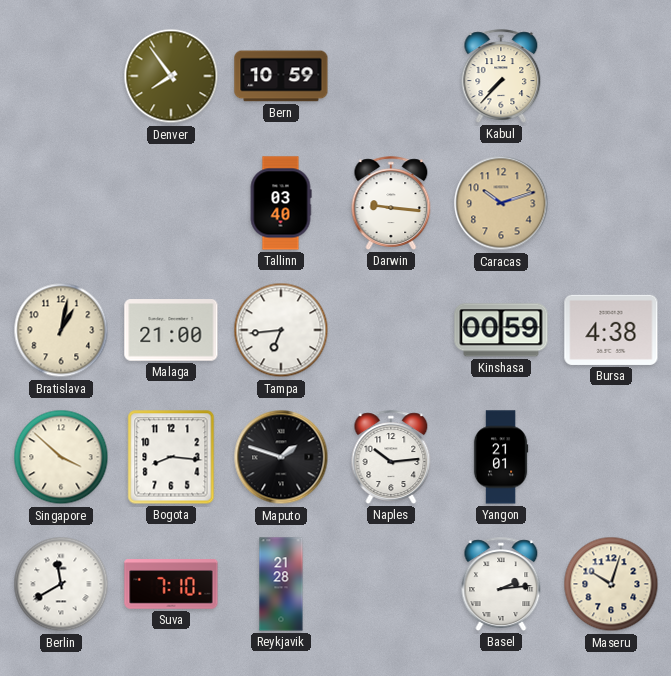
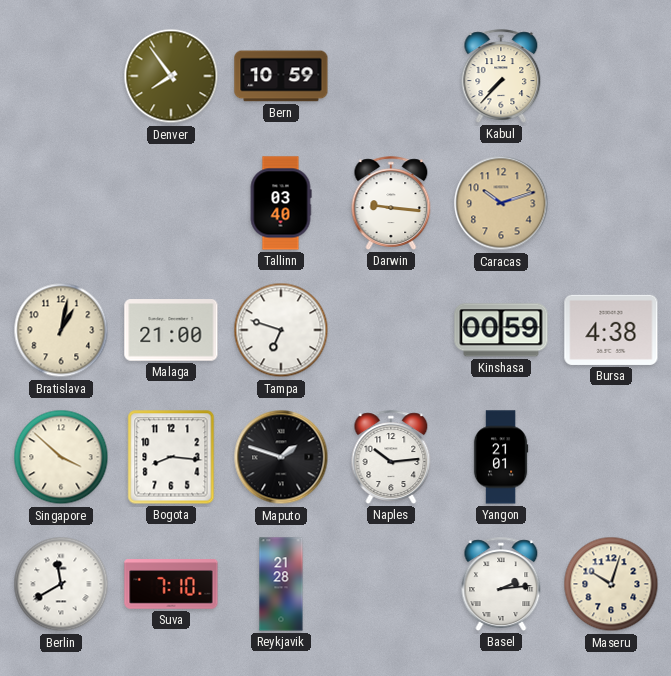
Tampa: 6:44 -> 6:48
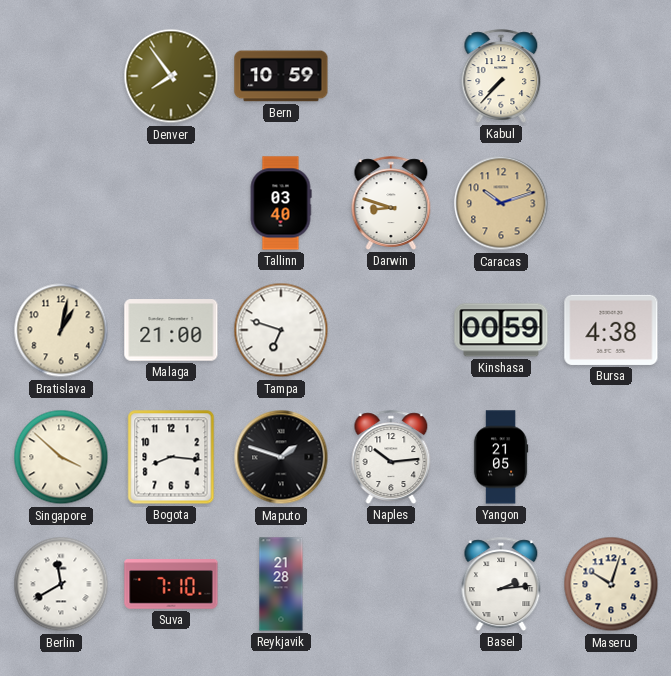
Darwin: 9:16 -> 8:48
Yangon: 21:01 -> 21:05
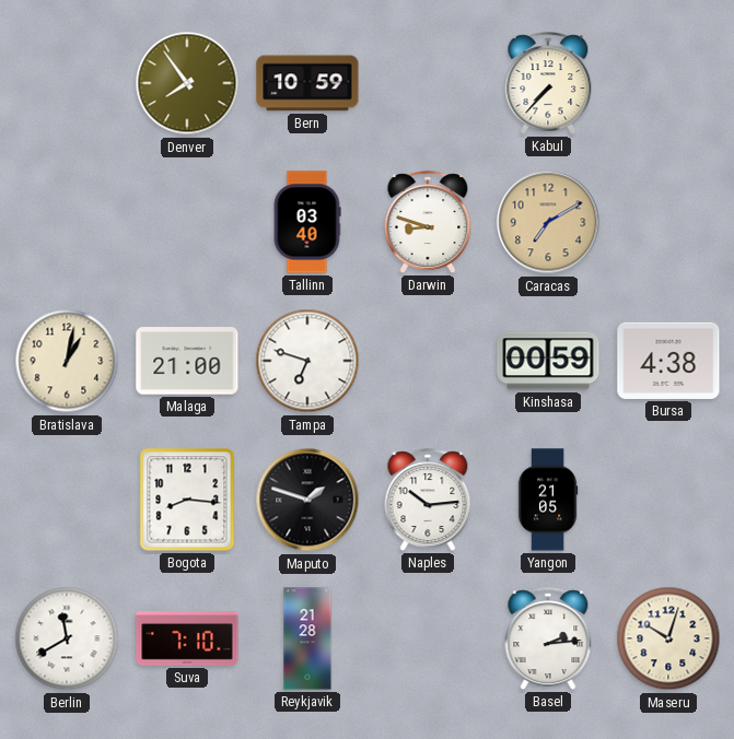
Caracas: 10:12 -> 7:10
Singapore: 3:52 -> none
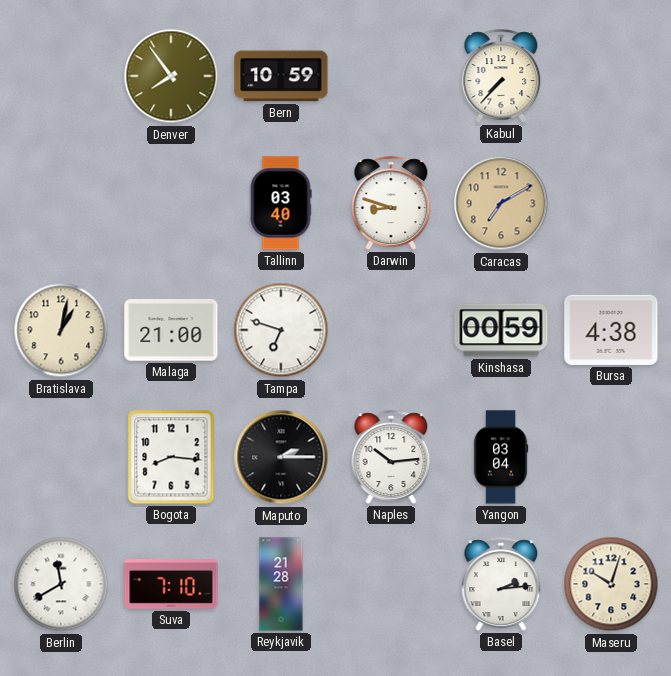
Maputo: 1:48 -> 2:15
Yangon: 21:05 -> 03:04
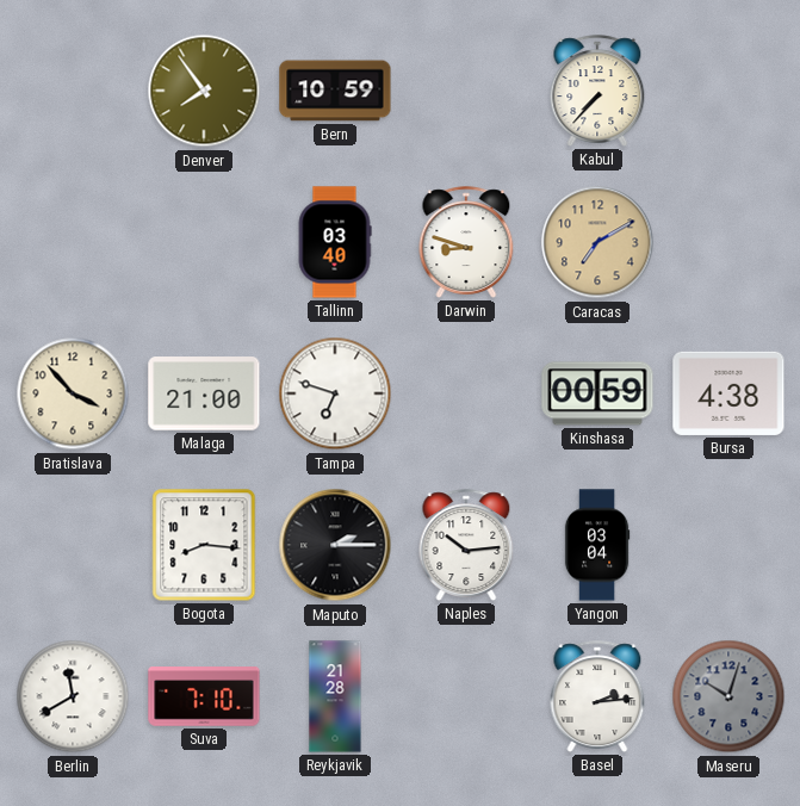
Bratislava: 1:02 -> 3:53
Maseru dial: cream -> grey
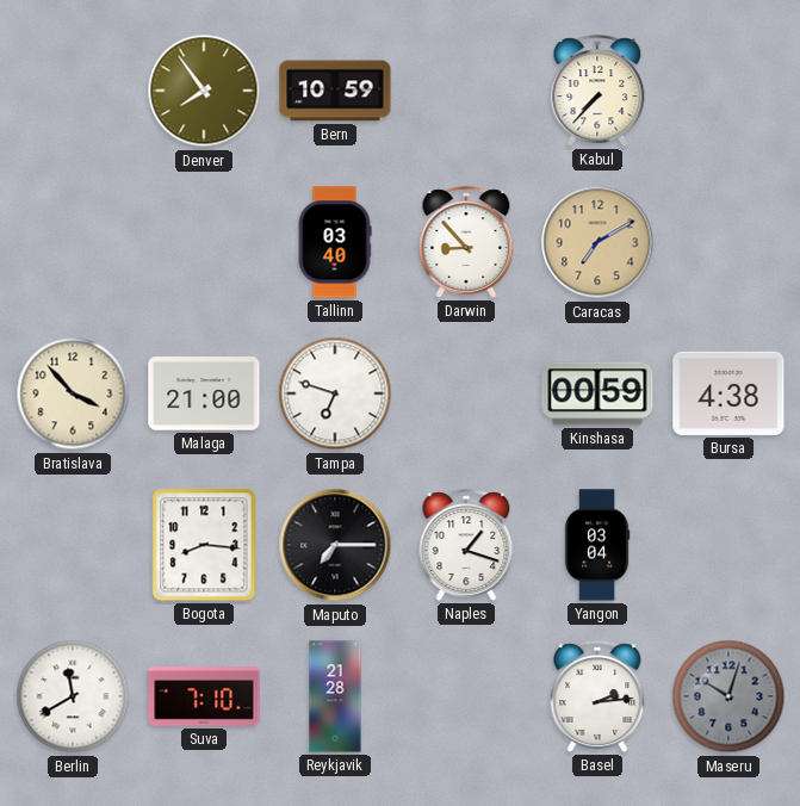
Darwin: 8:48 -> 8:53
Maputo: 2:15 -> 7:15
Naples: 10:14 -> 1:18
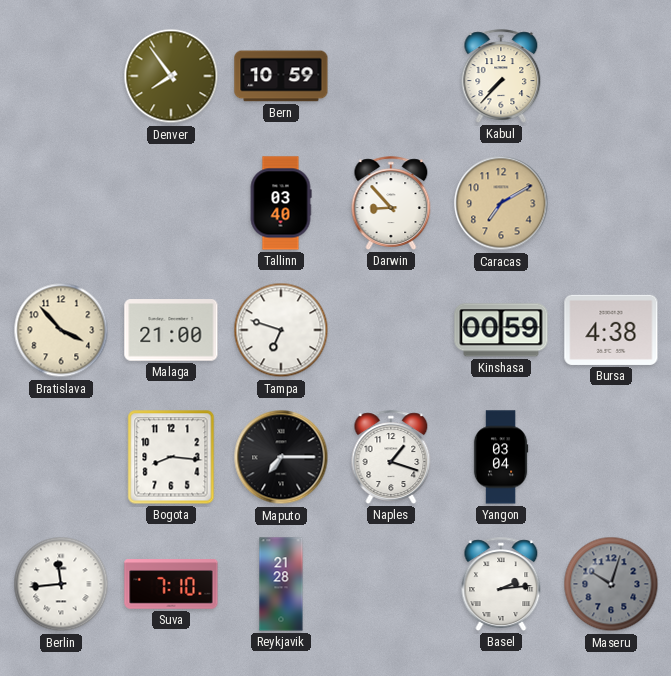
Berlin: 11:40 -> 11:44
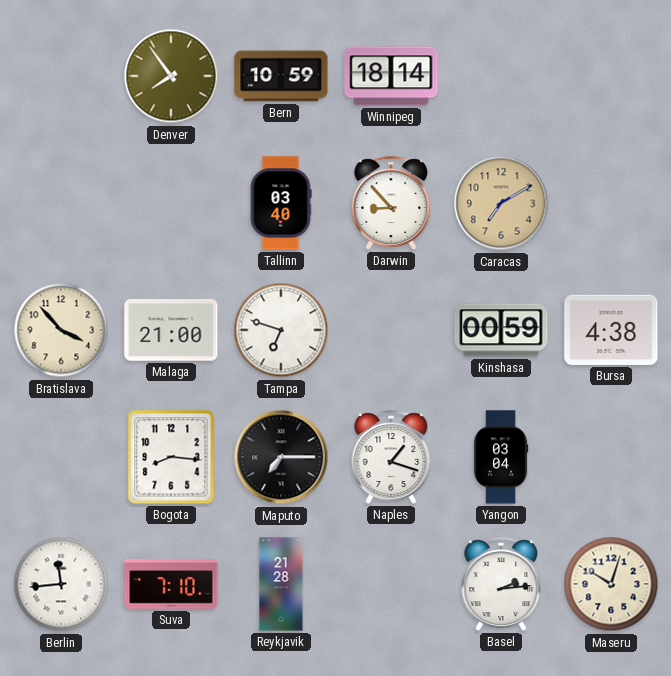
Winnipeg: none -> 18:14
Kabul: 7:37 -> none
Maseru dial: grey -> cream
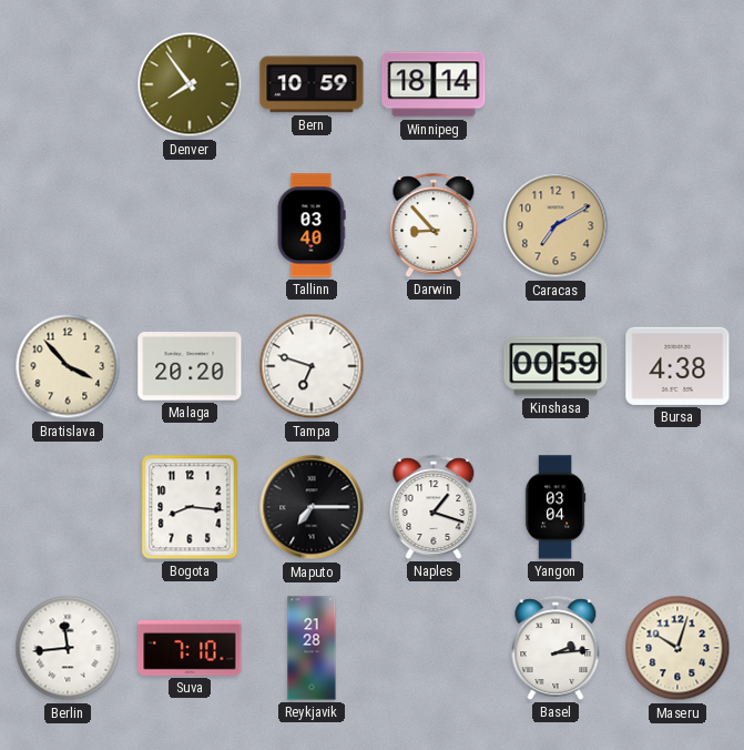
Malaga: 21:00 -> 20:20
